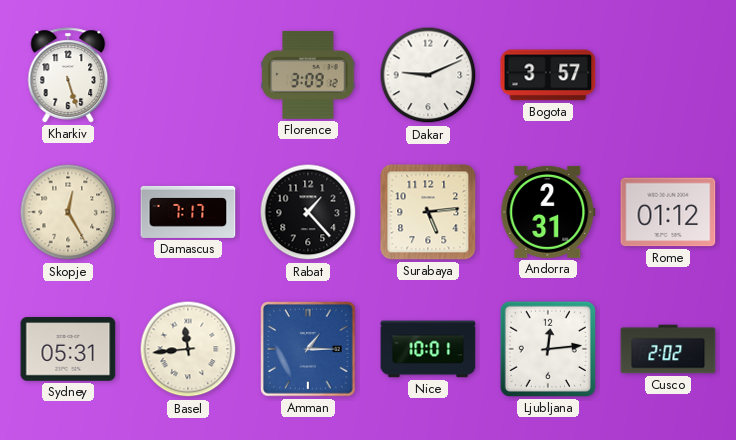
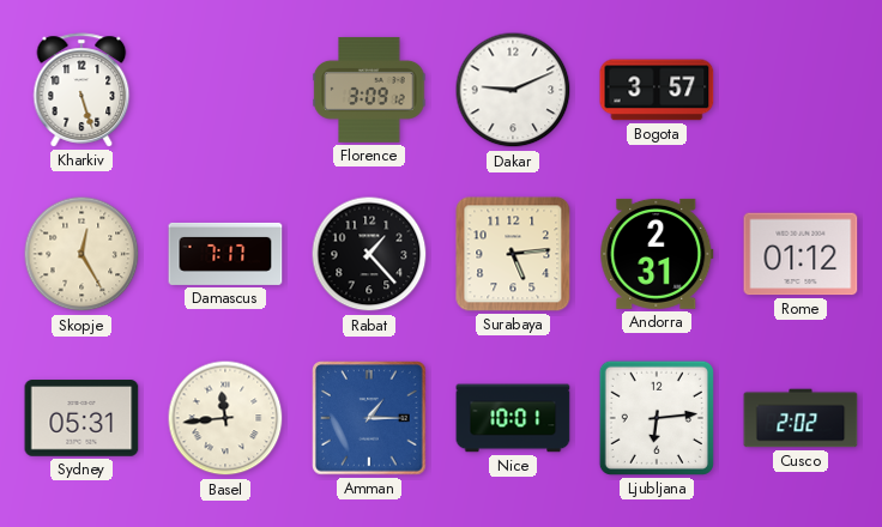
Ljubljana: 12:14 -> 6:14
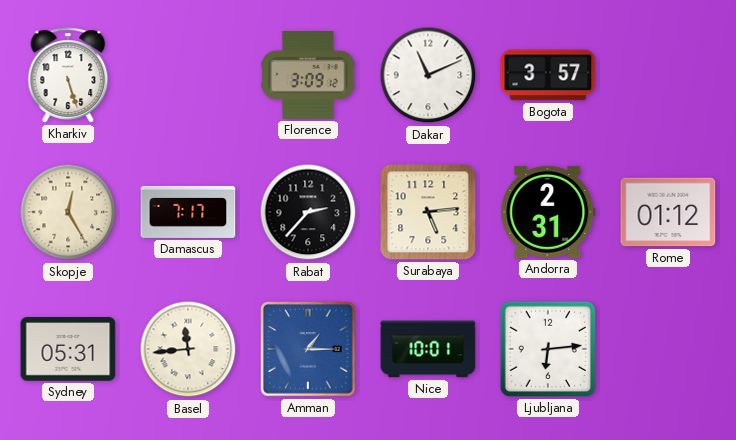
Dakar: 9:11 -> 11:11
Rabat: 1:23 -> 2:37
Cusco: 2:02 -> none
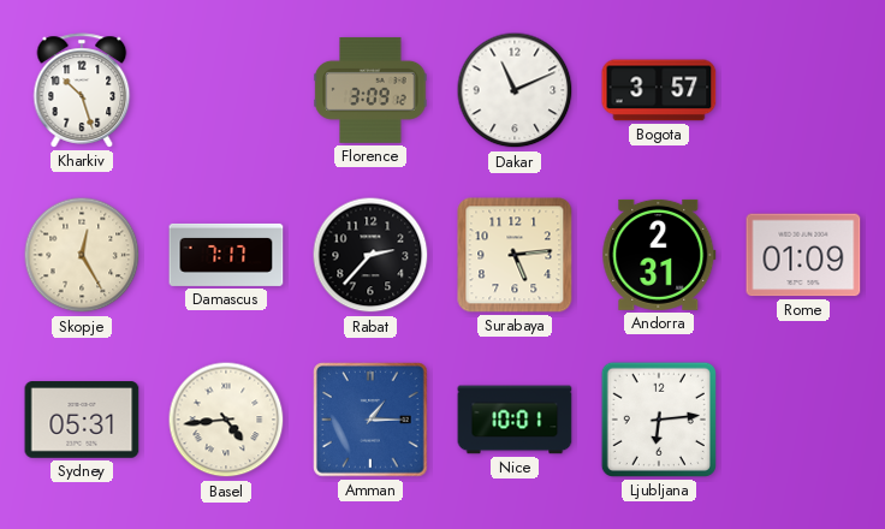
Kharkiv: 5:27 -> 10:27
Rome: 01:12 -> 01:09
Basel: 11:44 -> 4:44
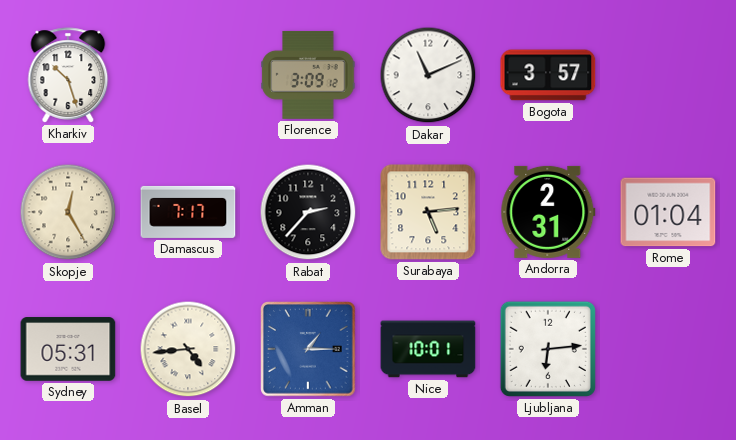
Rome: 01:09 -> 01:04
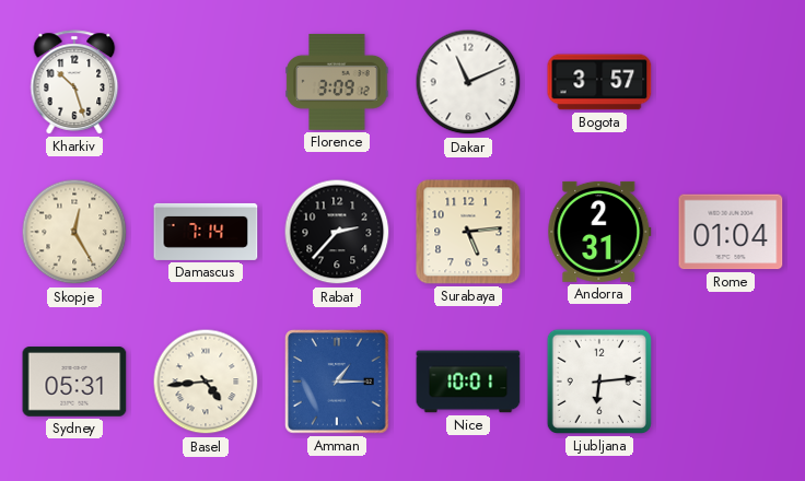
Damascus: 7:17 -> 7:14
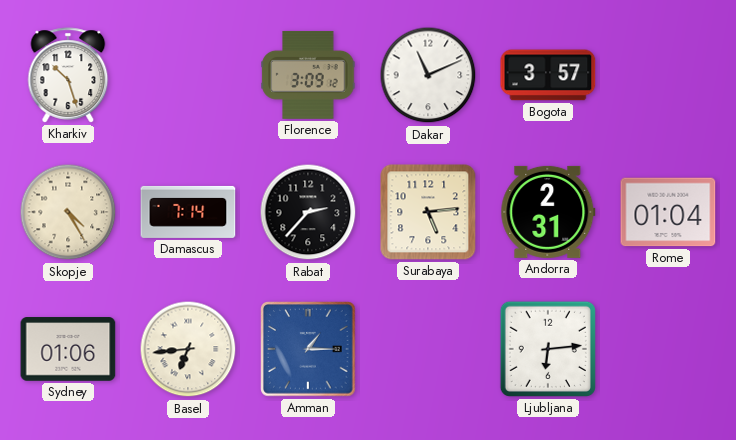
Skopje: 12:25 -> 4:25
Sydney: 05:31 -> 01:06
Basel: 4:44 -> 6:44
Nice: 10:01 -> none
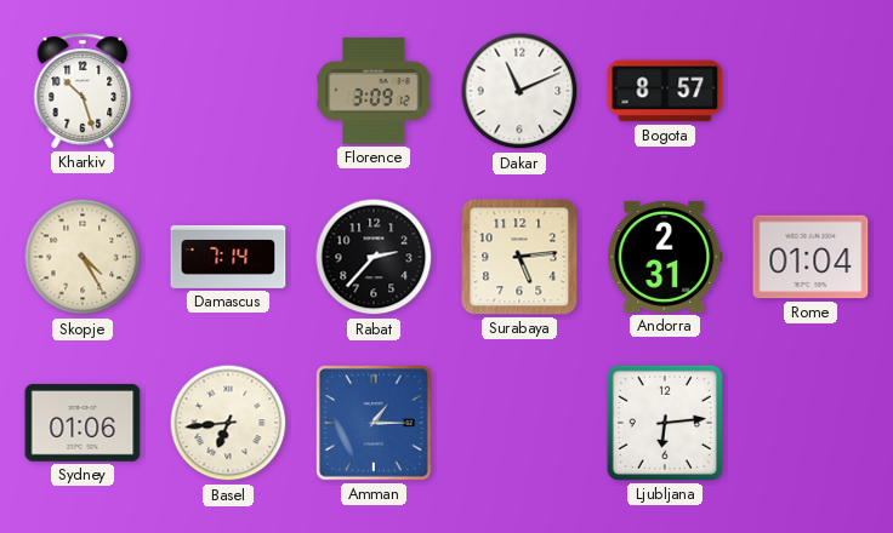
Bogota: 3:57 -> 8:57
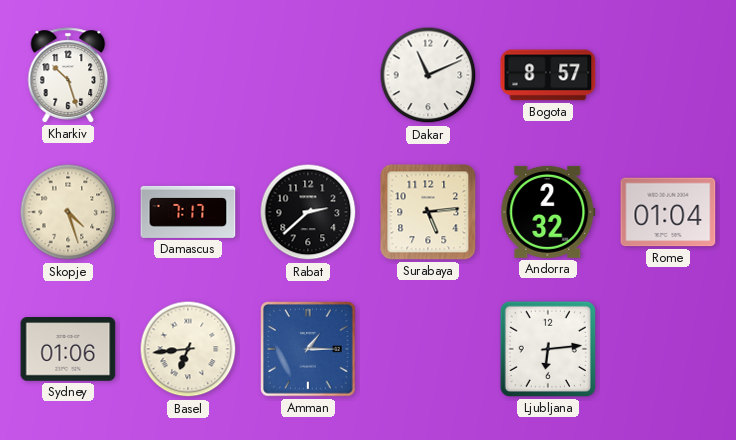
Florence: 3:09 -> none
Skopje: 4:25 -> 4:27
Damascus: 7:14 -> 7:17
Rabat: 2:37 -> 2:38
Andorra: 2:31 -> 2:32
